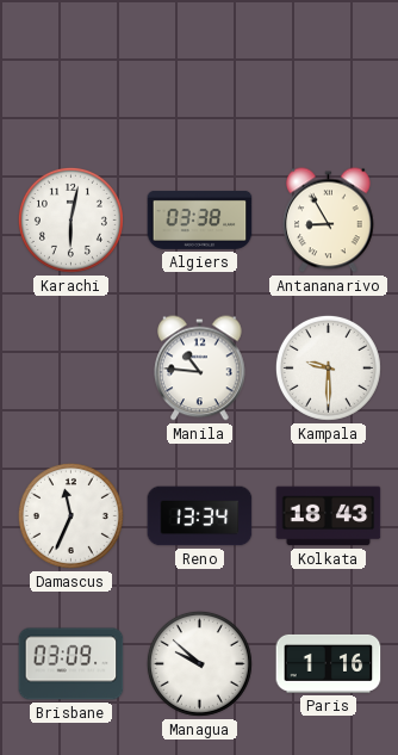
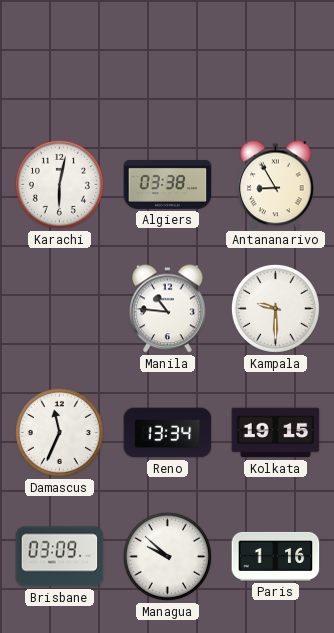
Kolkata: 18:43 -> 19:15
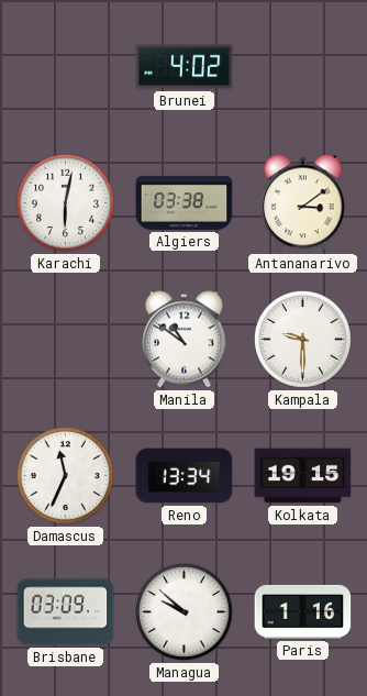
Brunei: none -> 4:02
Antananarivo: 8:55 -> 3:09
Manila: 10:46 -> 10:51
